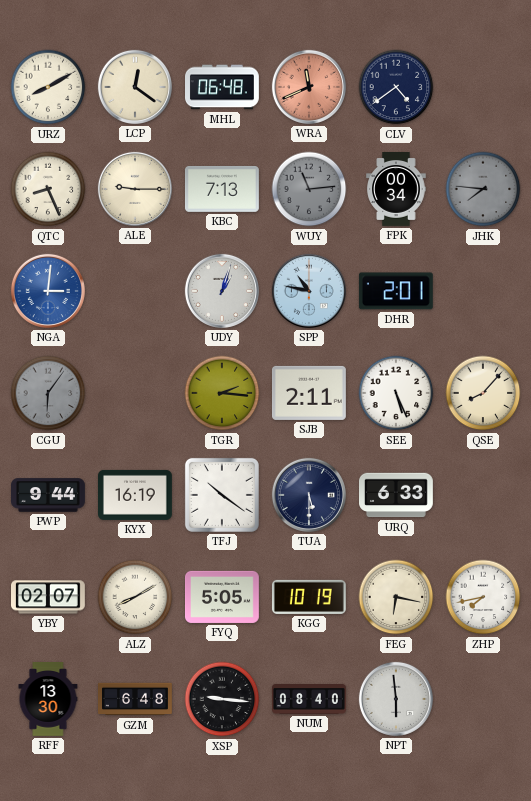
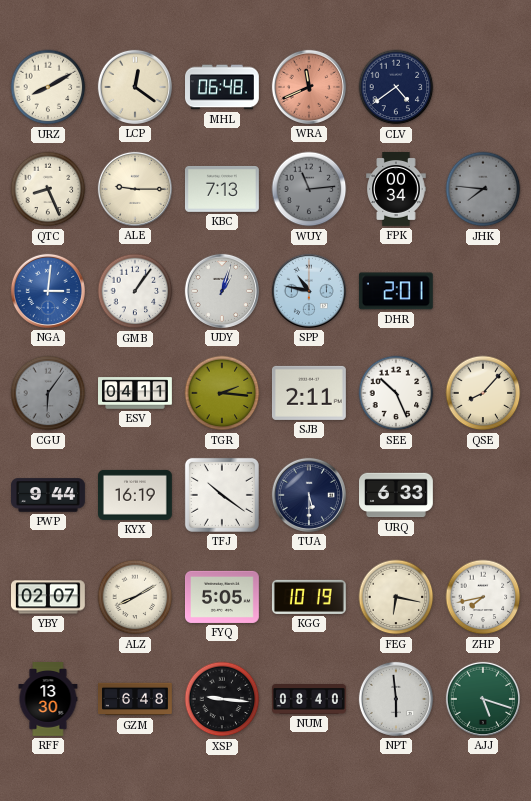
GMB: none -> 1:06
ESV: none -> 04:11
SEE: 5:26 -> 10:26
AJJ: none -> 5:18
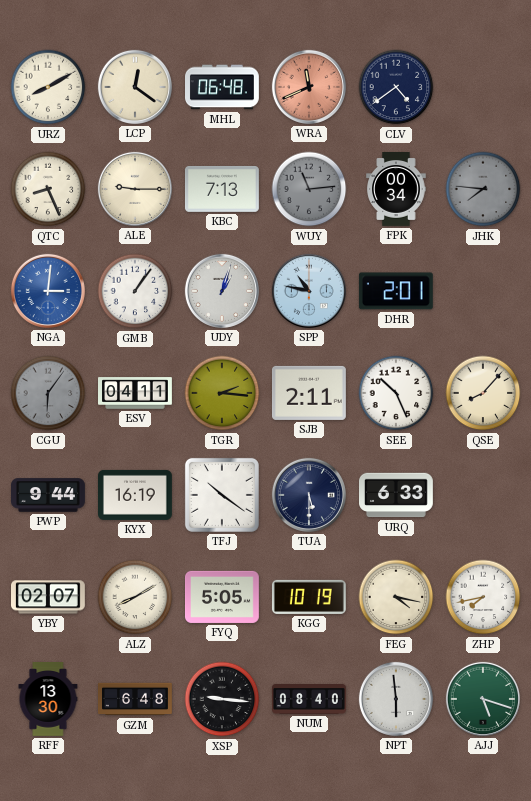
FEG: 6:17 -> 4:17
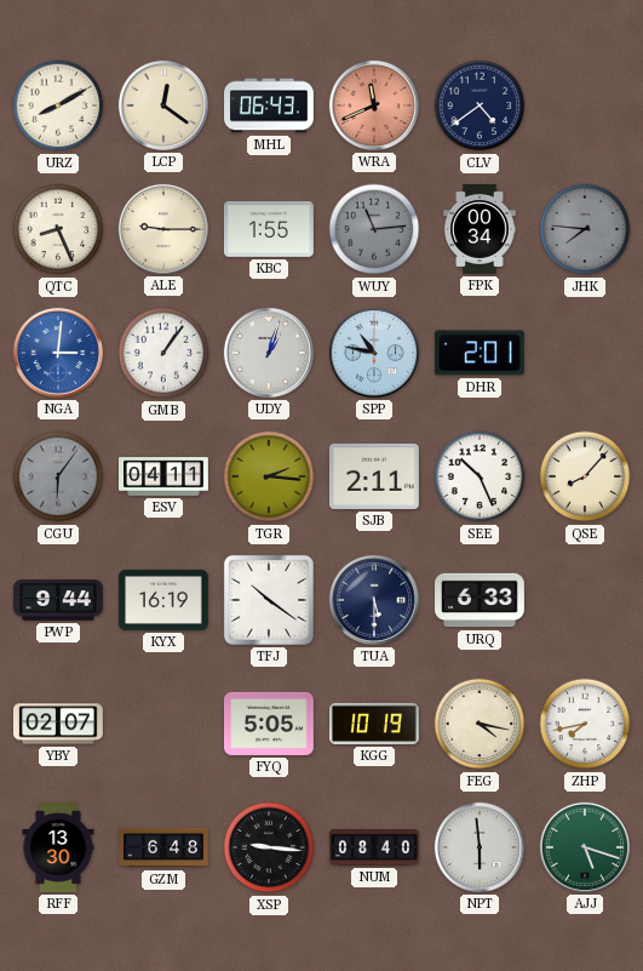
MHL: 06:48 -> 06:43
KBC: 7:13 -> 1:55
ALZ: 8:10 -> none
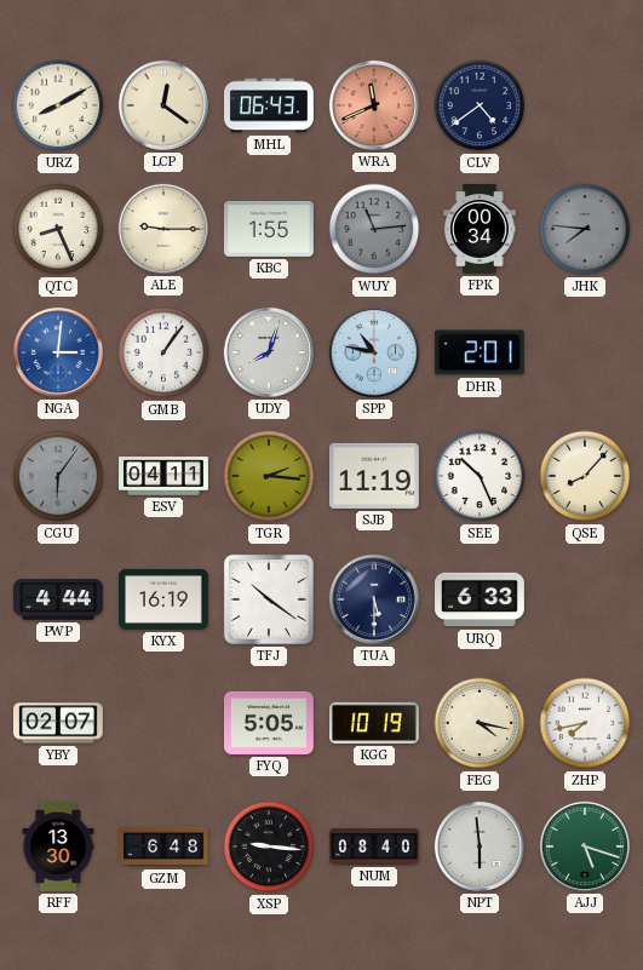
UDY: 1:03 -> 8:03
SJB: 2:11 -> 11:19
PWP: 9:44 -> 4:44
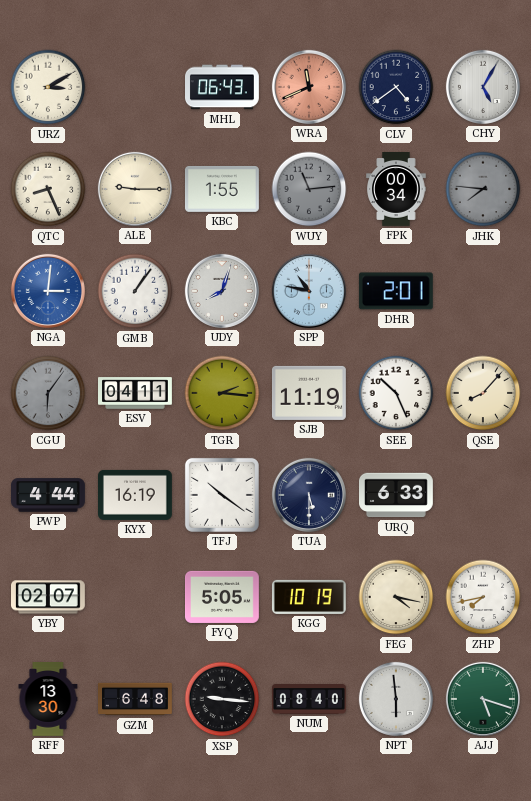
URZ: 8:10 -> 3:10
LCP: 12:21 -> none
CHY: none -> 5:05
